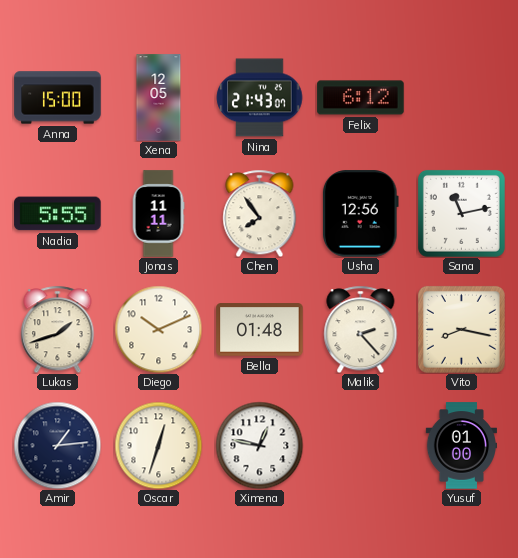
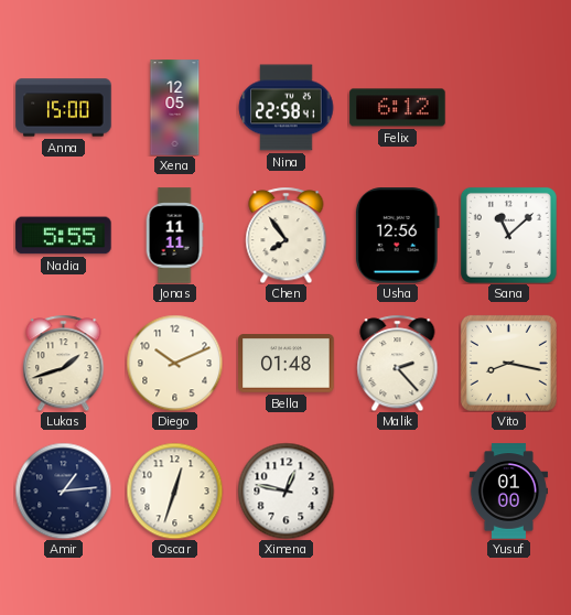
Nina: 21:43 -> 22:58
Sana: 11:13 -> 11:08
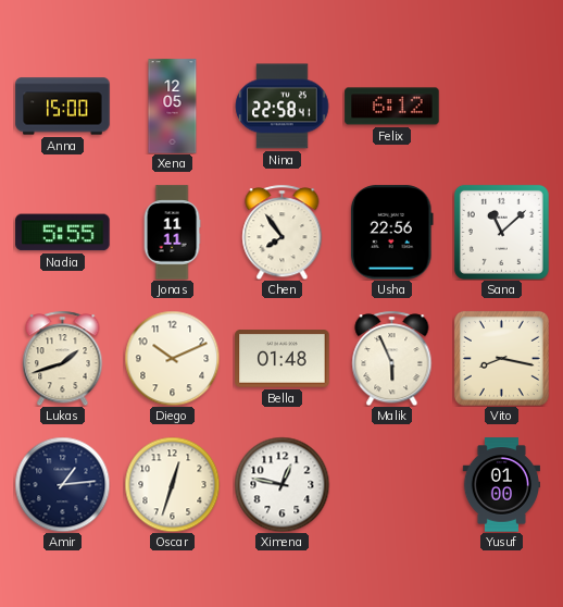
Usha: 12:56 -> 22:56
Malik: 2:23 -> 5:56
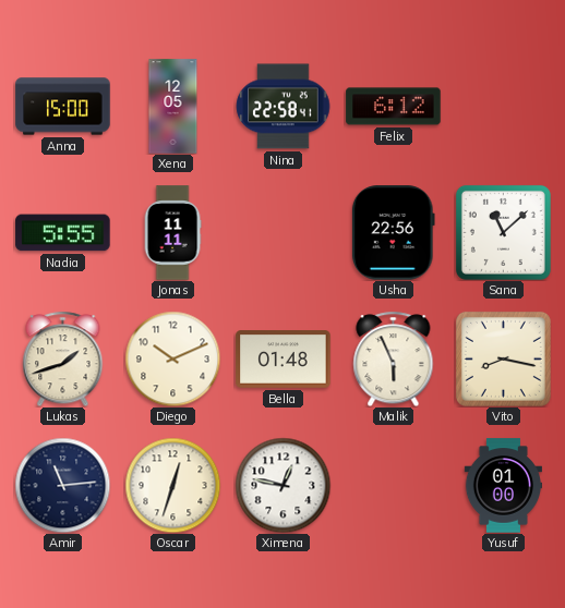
Chen: 7:54 -> none
Amir: 1:14 -> 11:14
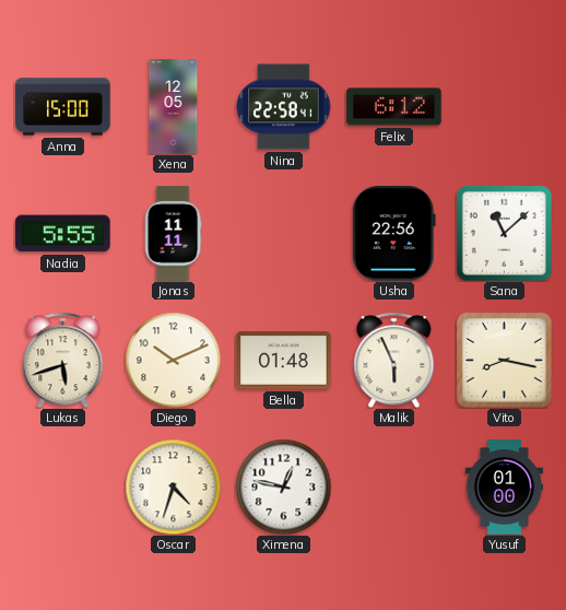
Lukas: 1:42 -> 5:42
Amir: 11:14 -> none
Oscar: 12:33 -> 4:33
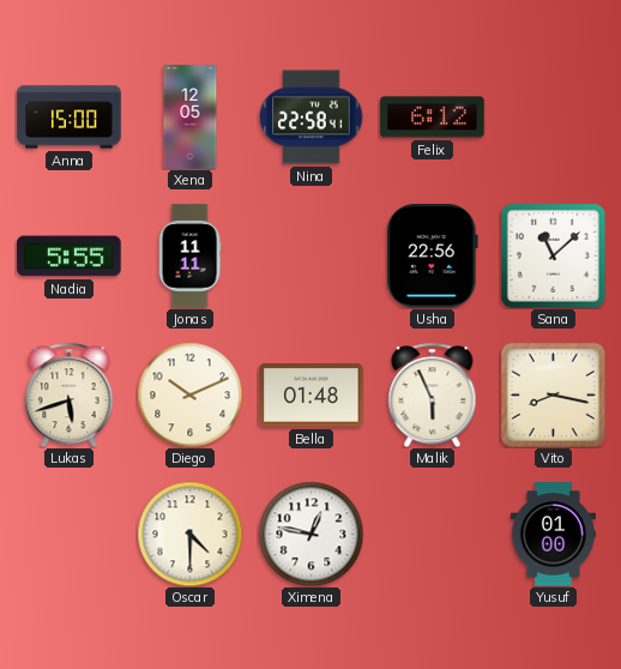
Oscar: 4:33 -> 4:30
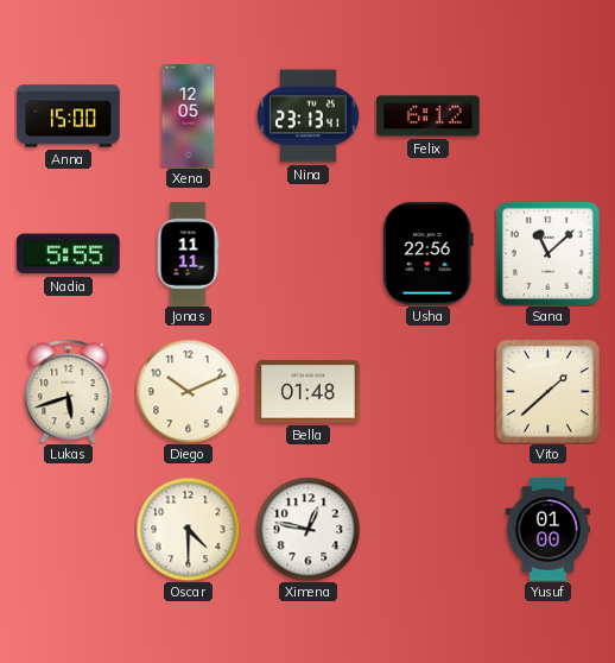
Nina: 22:58 -> 23:13
Malik: 5:56 -> none
Vito: 8:17 -> 1:38
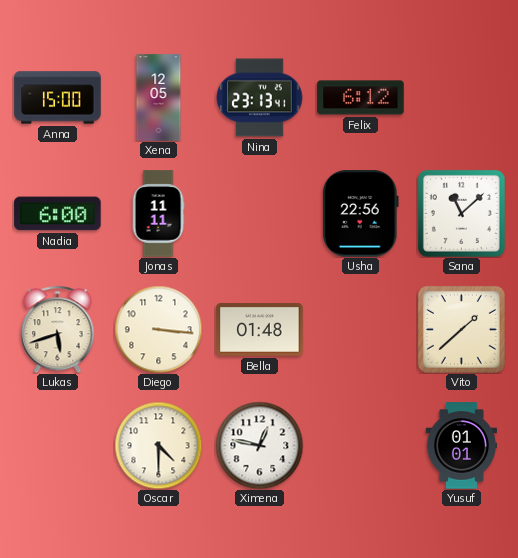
Nadia: 5:55 -> 6:00
Diego: 10:11 -> 3:16
Yusuf: 01:00 -> 01:01
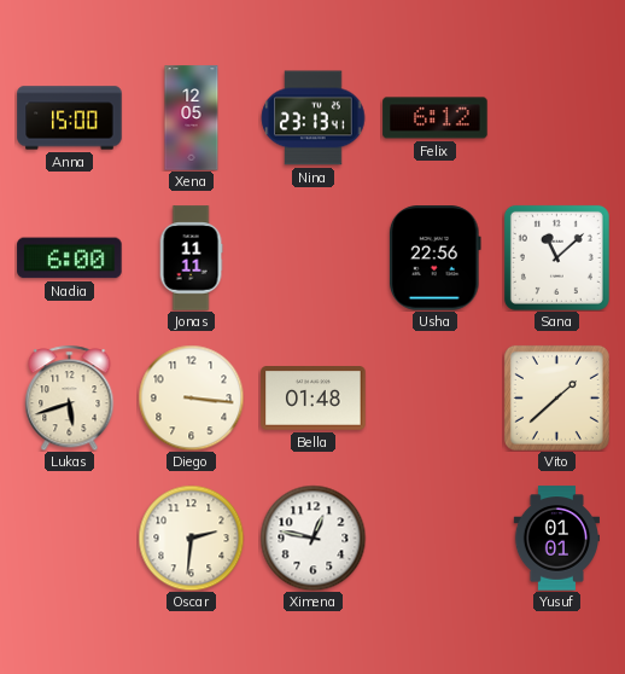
Oscar: 4:30 -> 2:31
